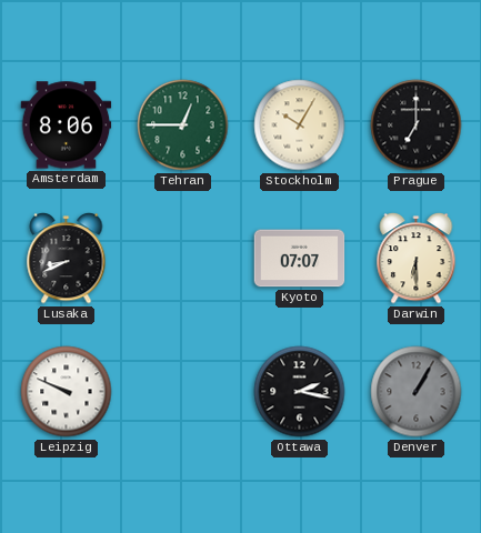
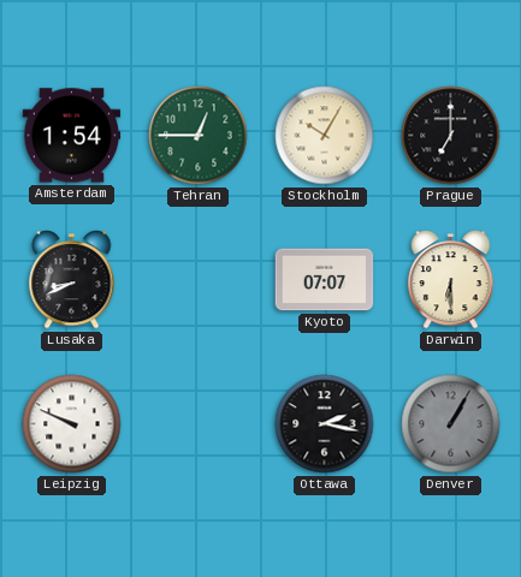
Amsterdam: 8:06 -> 1:54
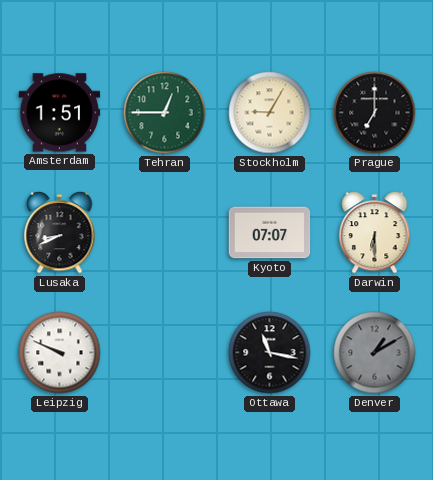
Amsterdam: 1:54 -> 1:51
Stockholm: 10:05 -> 9:05
Ottawa: 2:17 -> 11:17
Denver: 1:05 -> 1:10
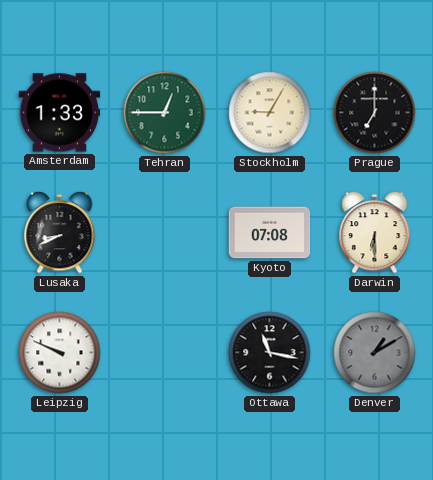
Amsterdam: 1:51 -> 1:33
Kyoto: 07:07 -> 07:08
